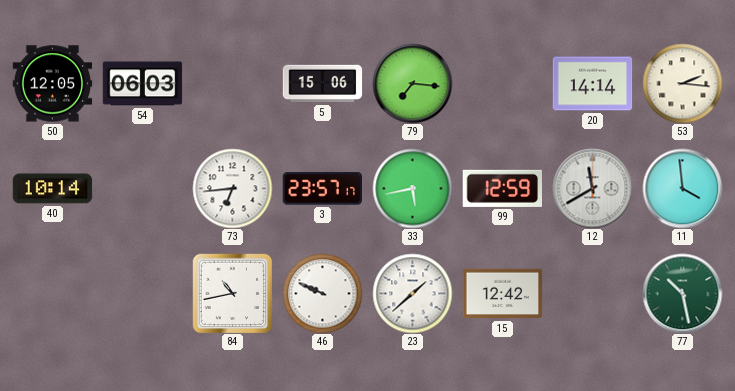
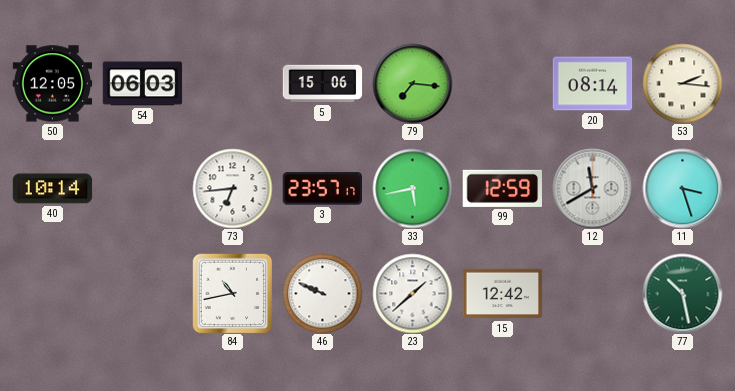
20: 14:14 -> 08:14
11: 3:59 -> 3:27
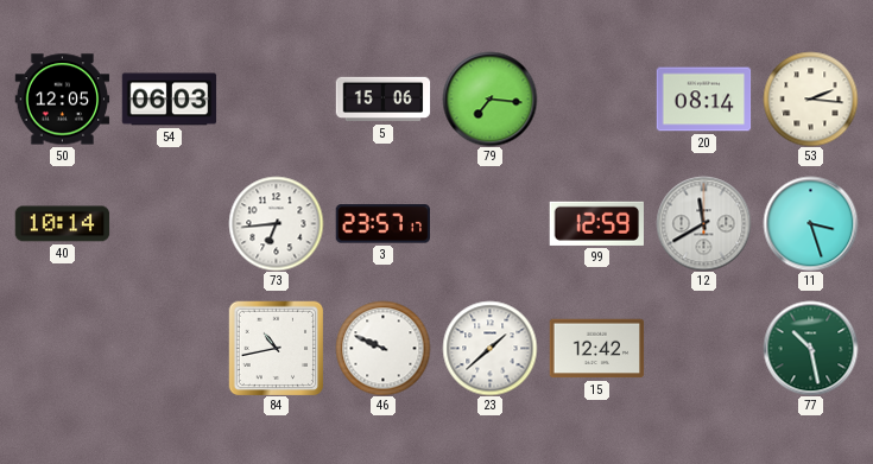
33: 5:43 -> none
